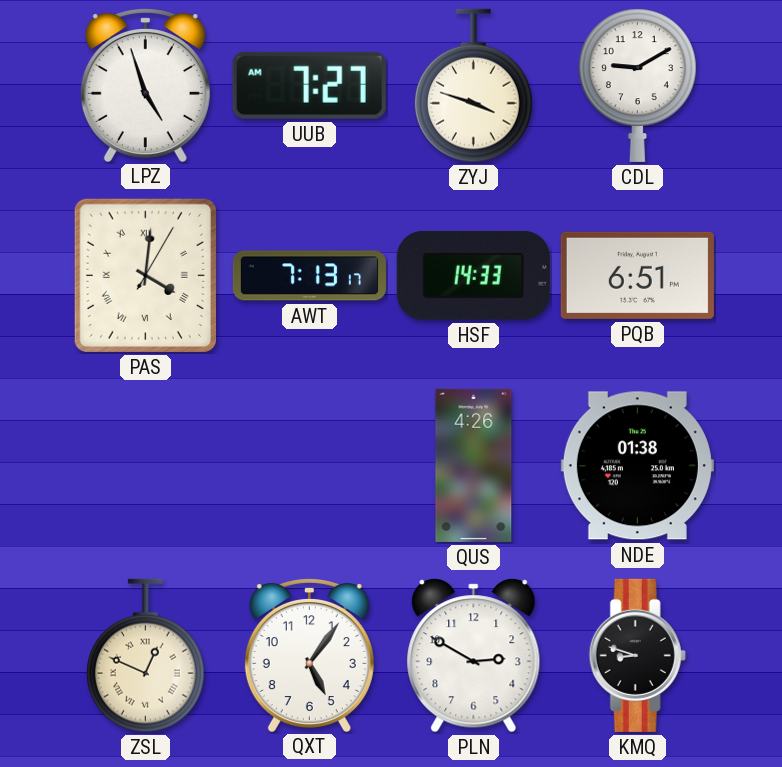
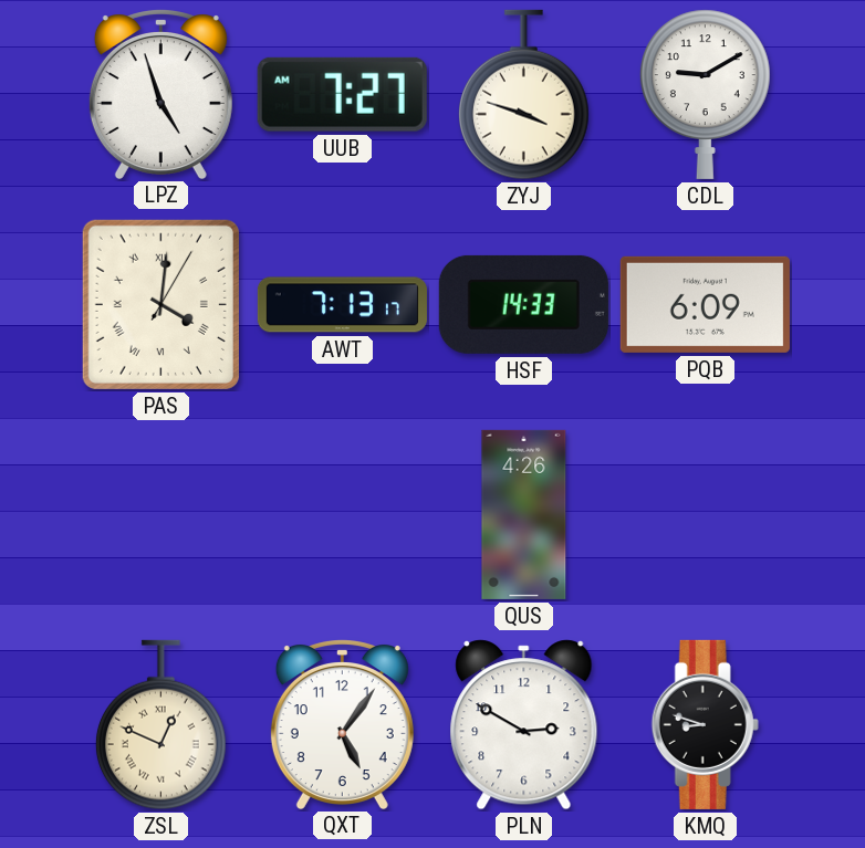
PQB: 6:51 -> 6:09
NDE: 01:38 -> none
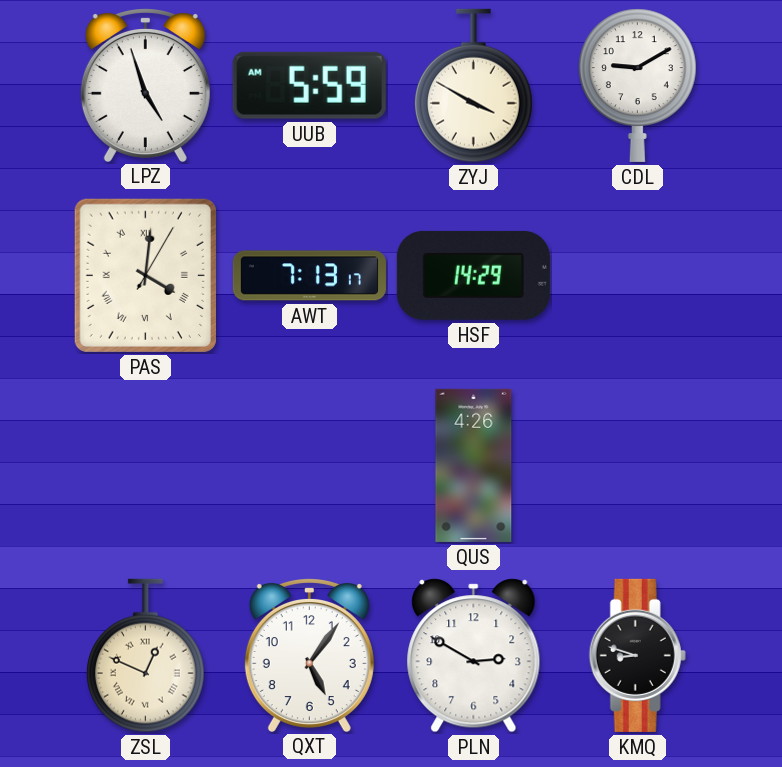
UUB: 7:27 -> 5:59
ZYJ: 3:48 -> 3:50
HSF: 14:33 -> 14:29
PQB: 6:09 -> none
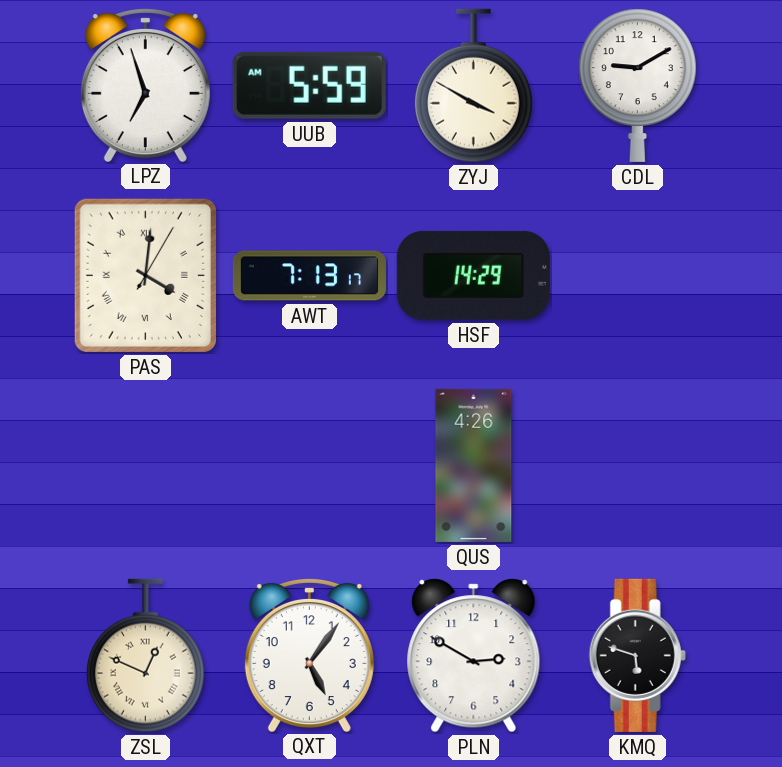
LPZ: 4:57 -> 6:57
KMQ: 8:48 -> 5:48
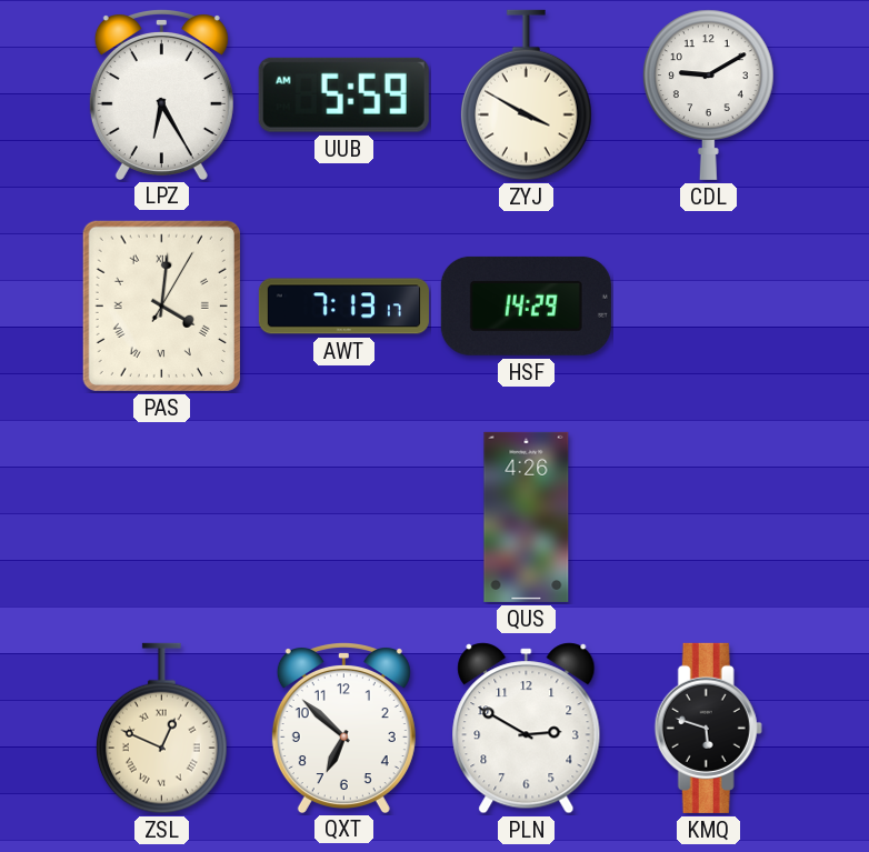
LPZ: 6:57 -> 6:25
QXT: 5:06 -> 6:52
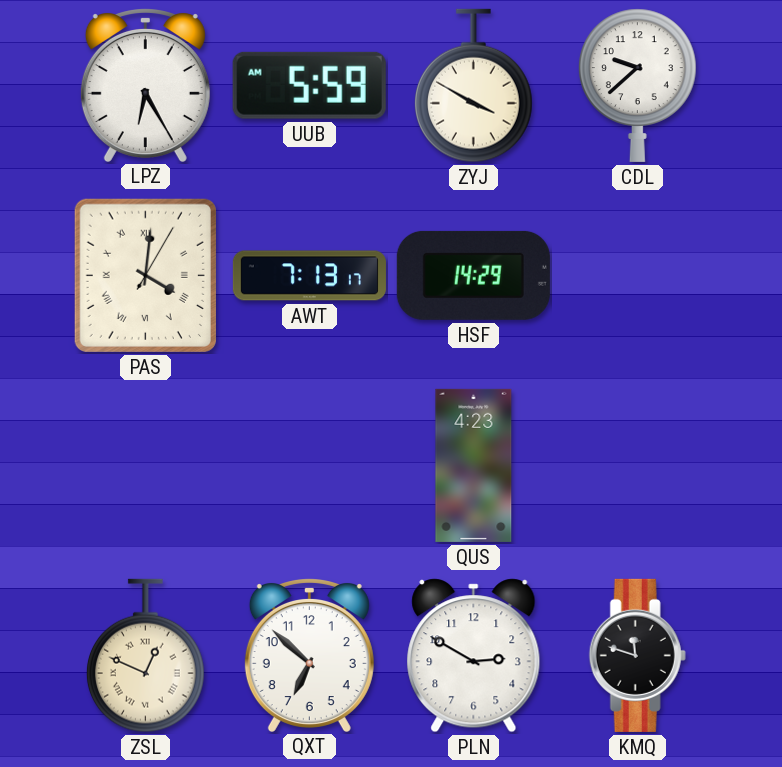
CDL: 9:10 -> 9:38
QUS: 4:26 -> 4:23
KMQ: 5:48 -> 11:48
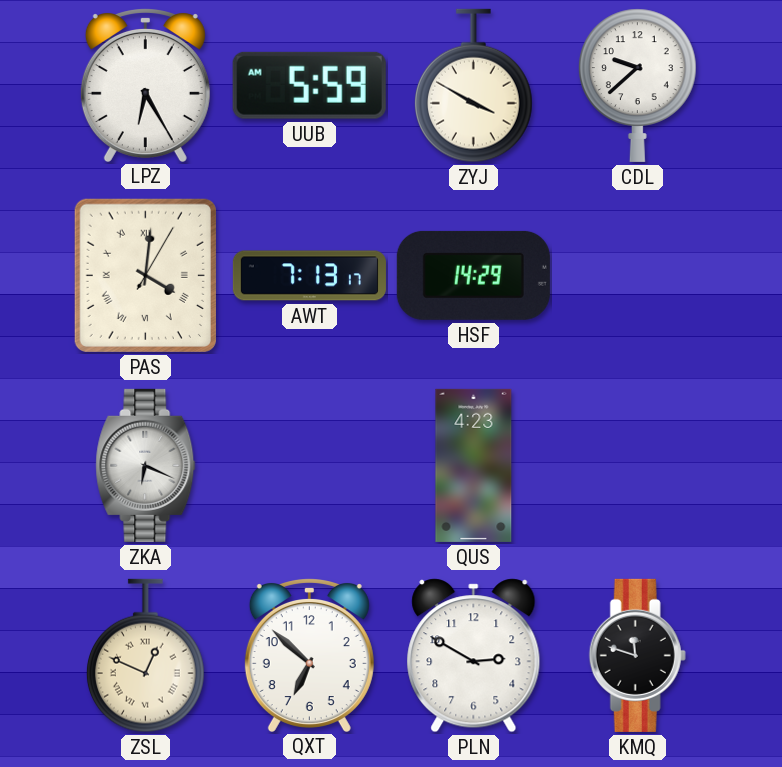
ZKA: none -> 6:19
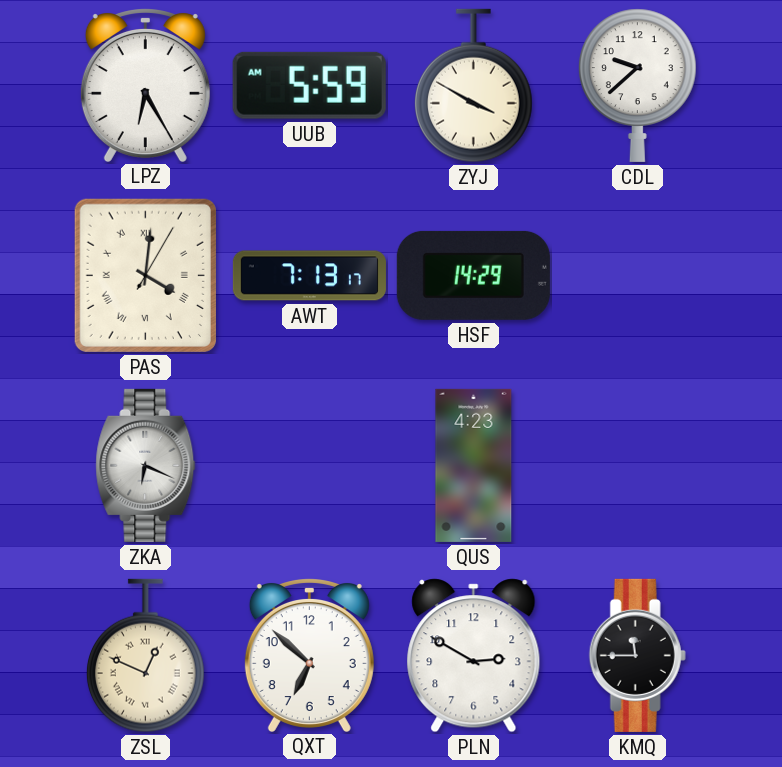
KMQ: 11:48 -> 11:45
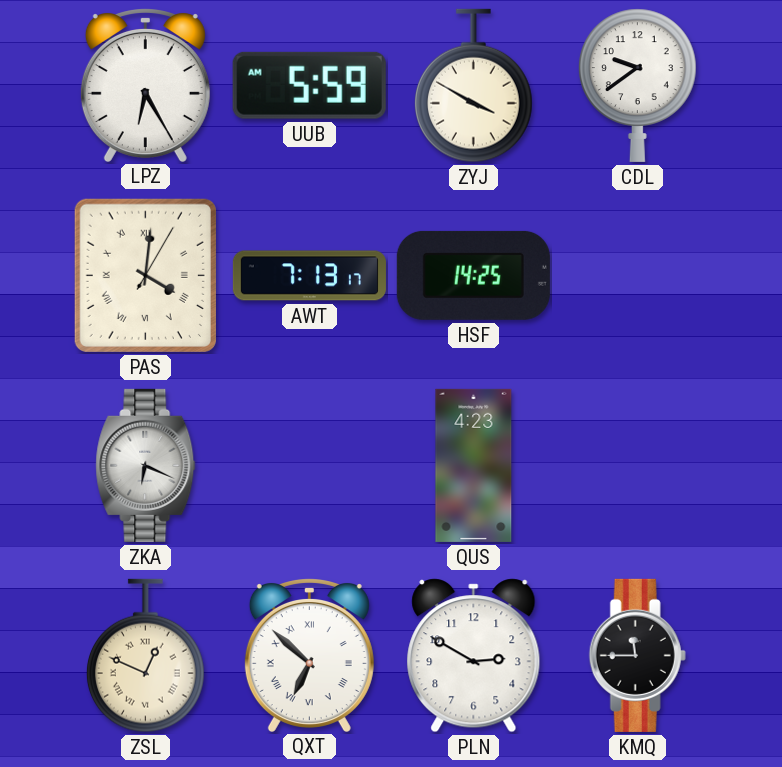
CDL: 9:38 -> 9:39
HSF: 14:29 -> 14:25
QXT numerals: Arabic -> Roman
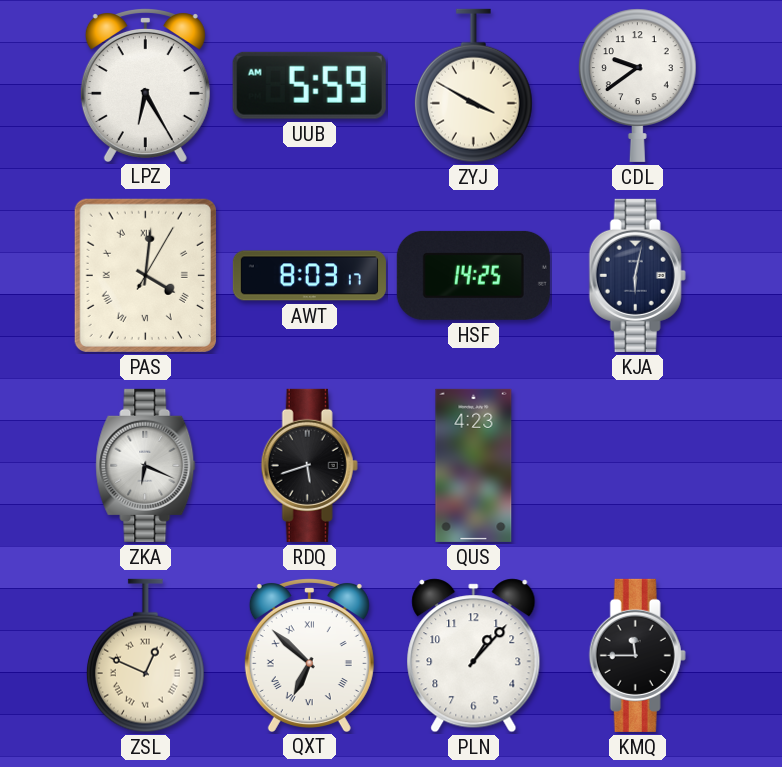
AWT: 7:13 -> 8:03
KJA: none -> 6:02
RDQ: none -> 5:42
PLN: 2:50 -> 1:07
